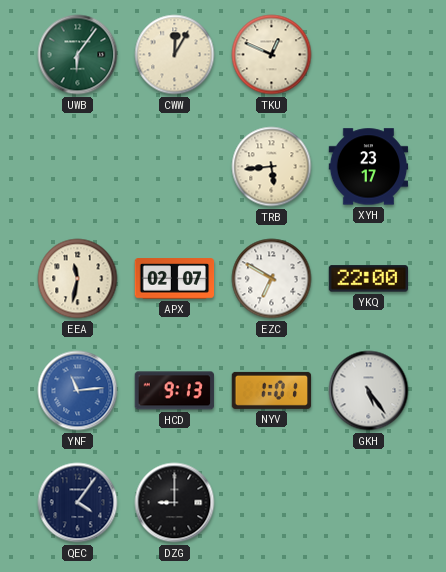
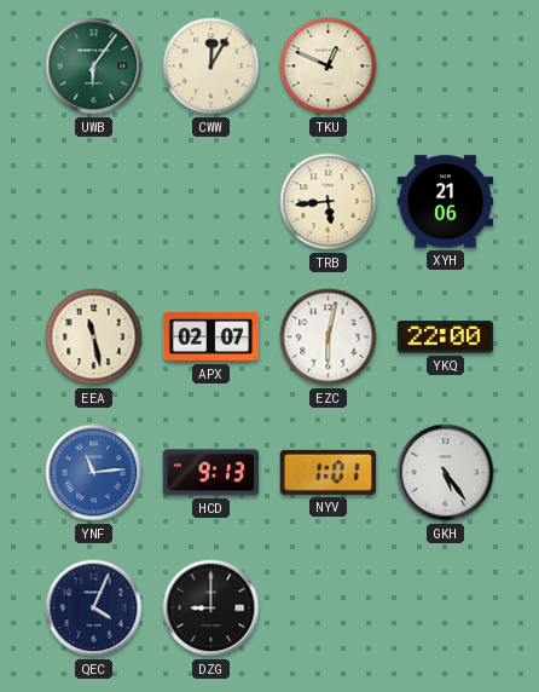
XYH: 23:17 -> 21:06
EEA: 11:32 -> 11:28
EZC: 6:50 -> 6:02
QEC: 4:06 -> 4:04
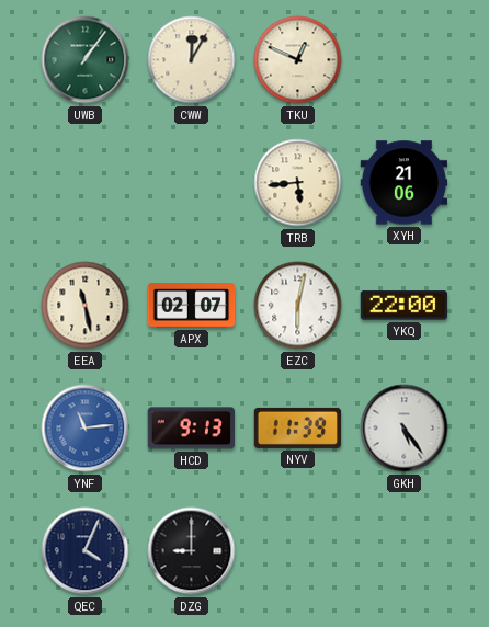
UWB: 6:06 -> 1:06
NYV: 1:01 -> 11:39
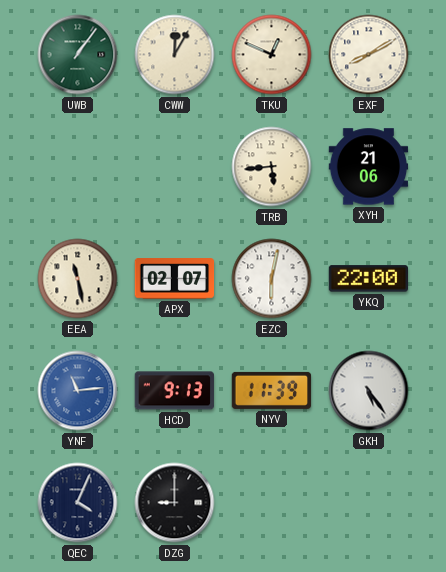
EXF: none -> 8:10
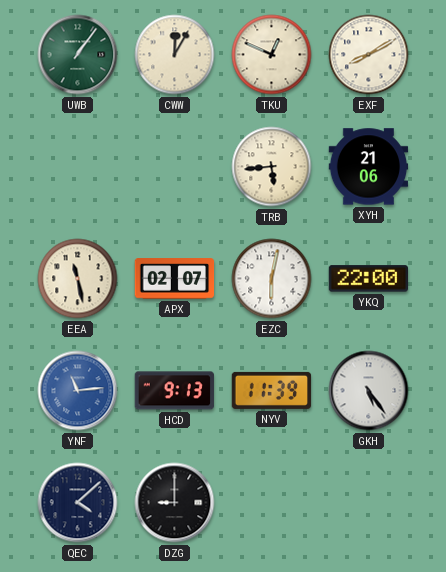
QEC: 4:04 -> 4:08
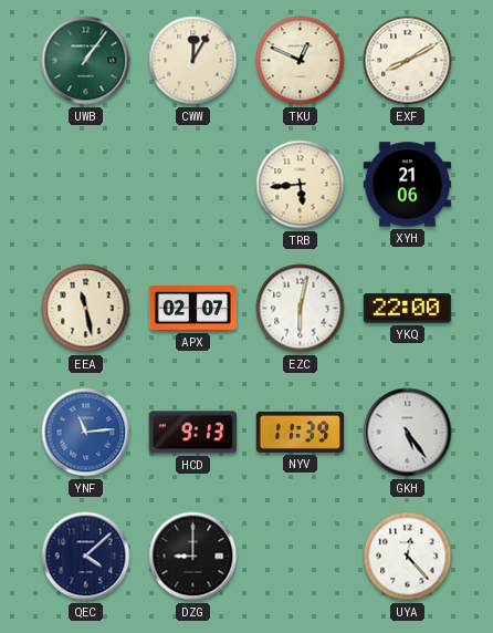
UYA: none -> 12:23
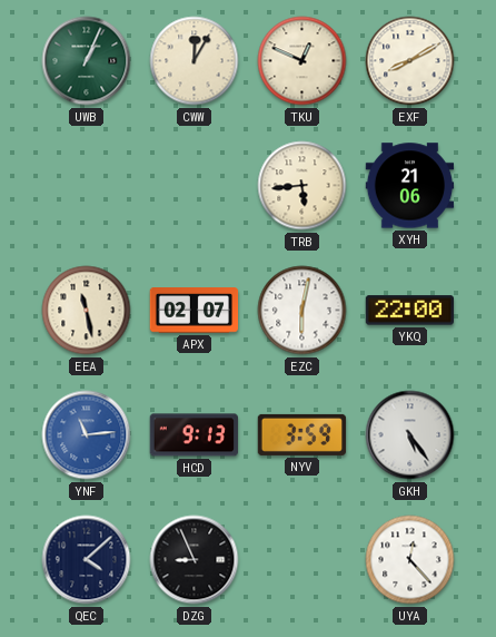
UWB: 1:06 -> 1:04
NYV: 11:39 -> 3:59
DZG: 9:00 -> 8:56
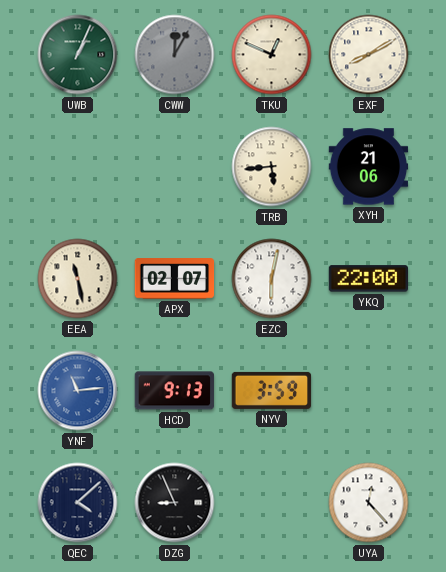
CWW dial: cream -> grey
GKH: 5:24 -> none
